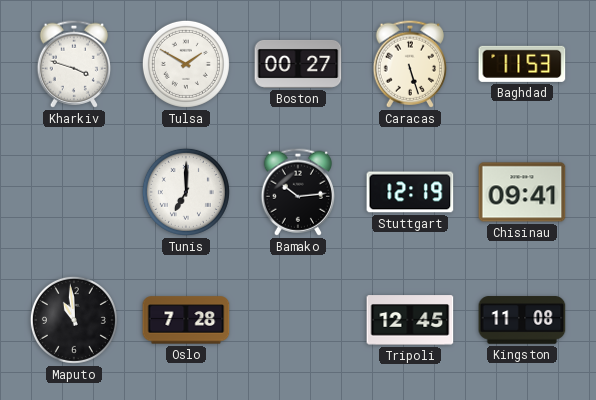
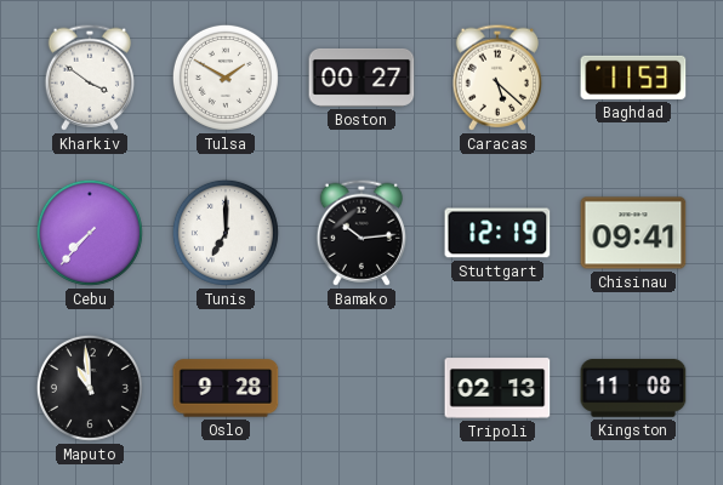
Kharkiv: 3:48 -> 3:51
Caracas: 5:27 -> 5:22
Cebu: none -> 7:37
Oslo: 7:28 -> 9:28
Tripoli: 12:45 -> 02:13
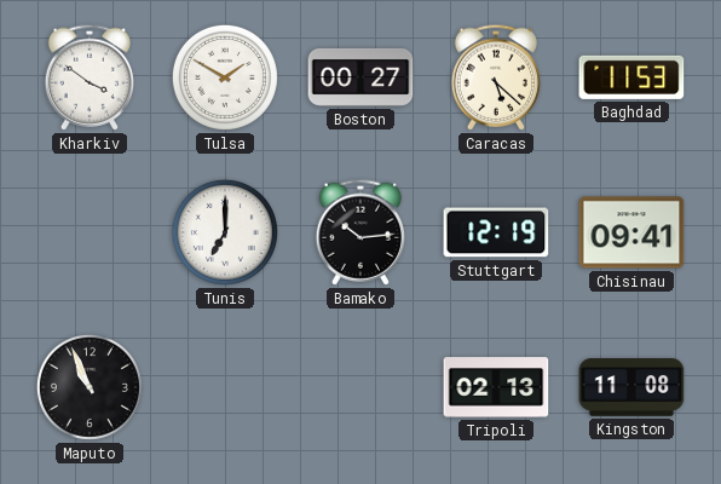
Cebu: 7:37 -> none
Maputo: 10:59 -> 10:56
Oslo: 9:28 -> none
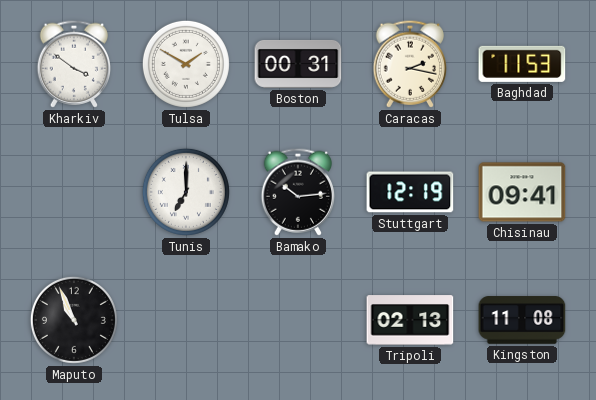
Boston: 00:27 -> 00:31
Caracas: 5:22 -> 2:17
